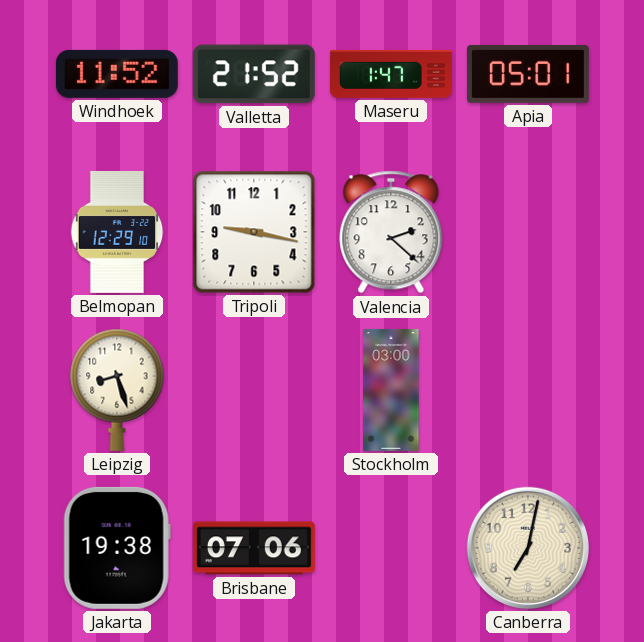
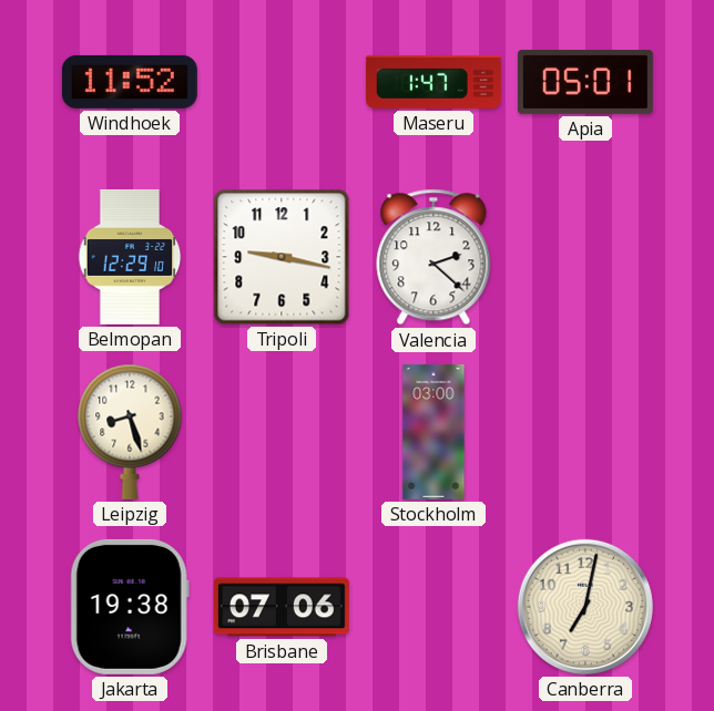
Valletta: 21:52 -> none
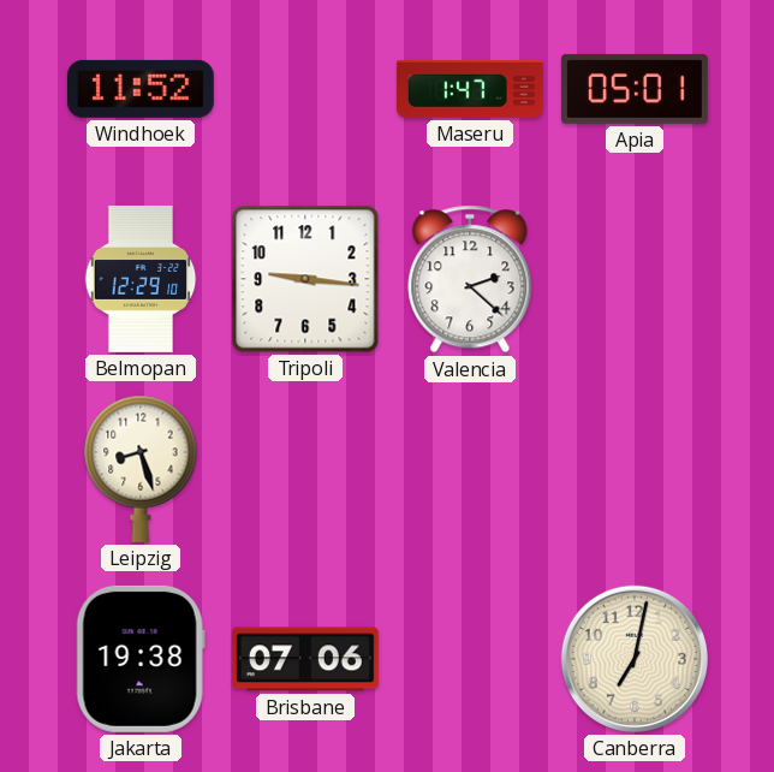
Tripoli: 9:17 -> 9:16
Stockholm: 03:00 -> none
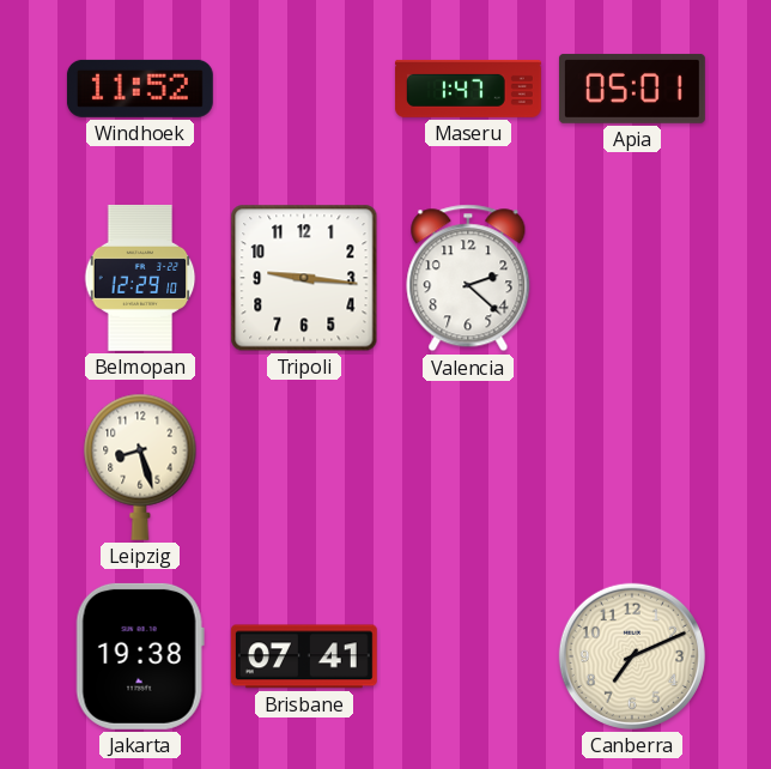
Brisbane: 07:06 -> 07:41
Canberra: 7:02 -> 7:11
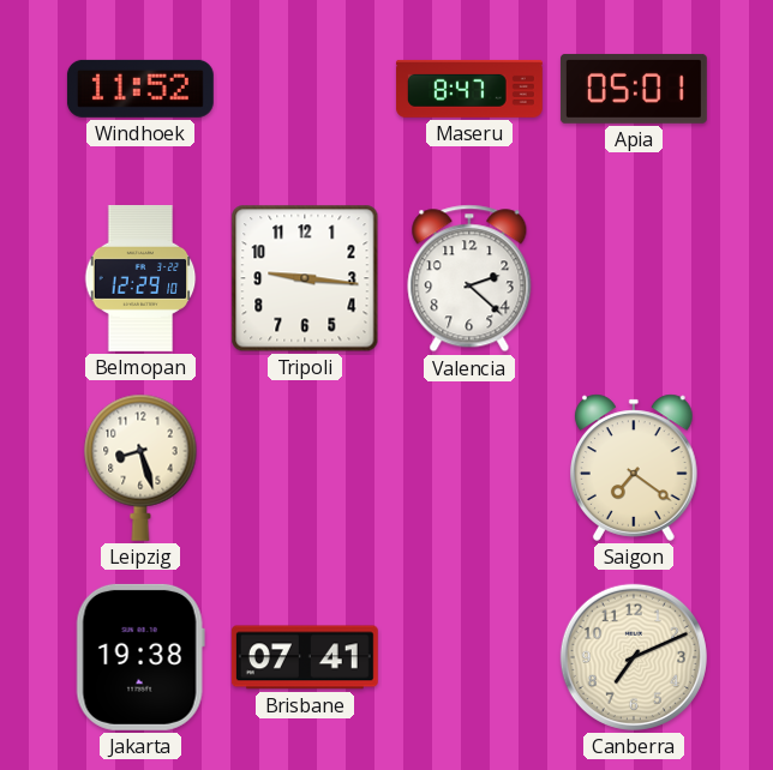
Maseru: 1:47 -> 8:47
Saigon: none -> 7:21
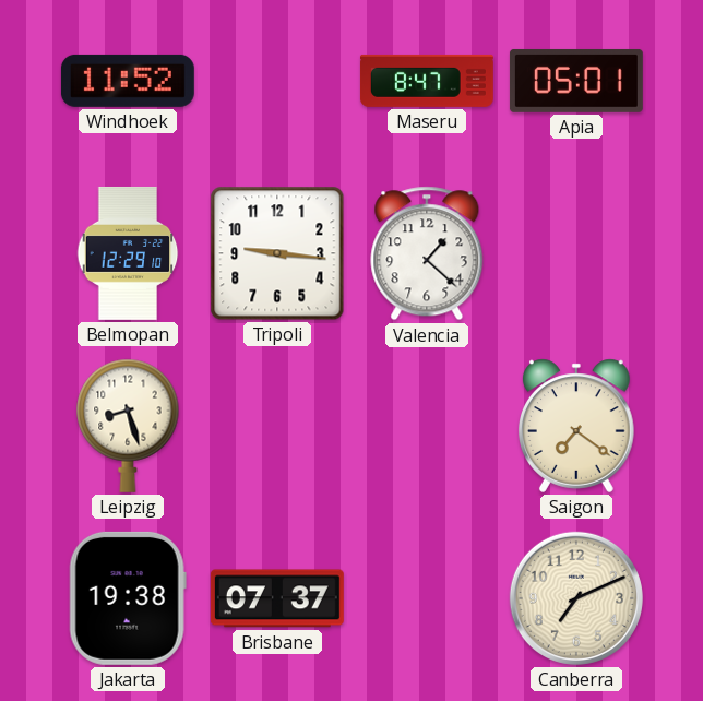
Valencia: 2:22 -> 1:22
Brisbane: 07:41 -> 07:37
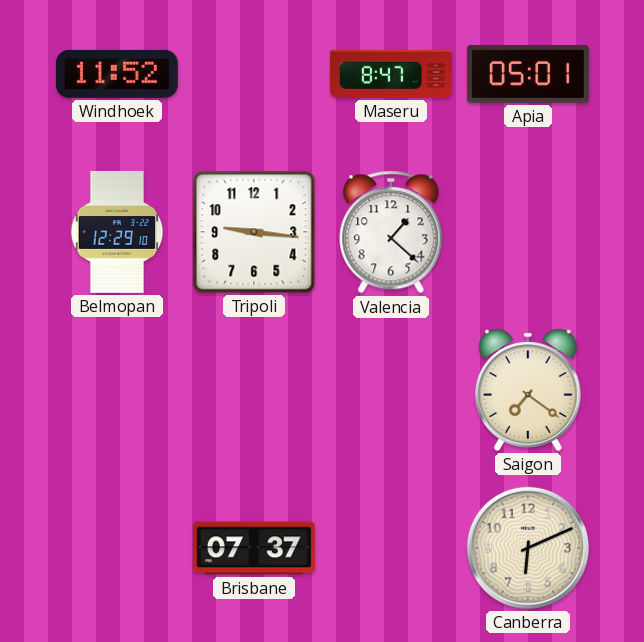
Leipzig: 8:27 -> none
Jakarta: 19:38 -> none
Canberra: 7:11 -> 6:11
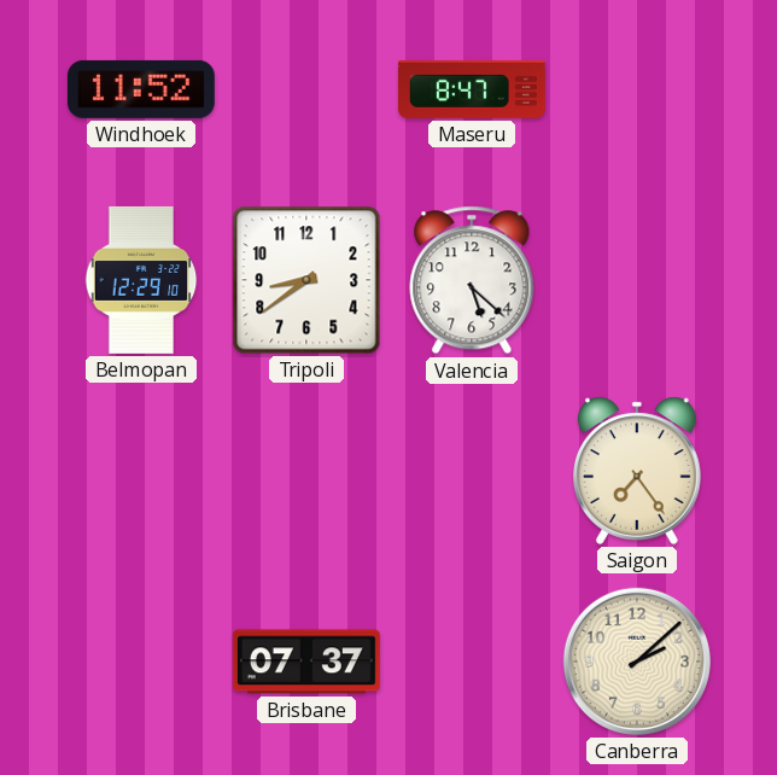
Apia: 05:01 -> none
Tripoli: 9:16 -> 8:39
Valencia: 1:22 -> 5:22
Saigon: 7:21 -> 7:24
Canberra: 6:11 -> 2:08
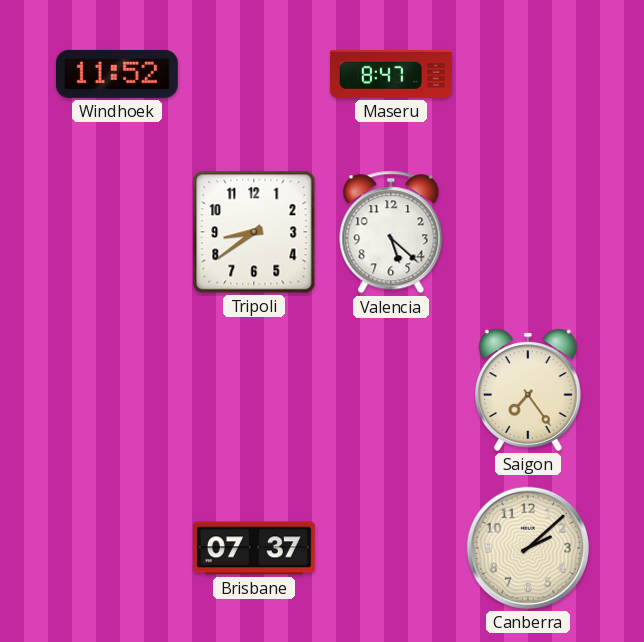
Belmopan: 12:29 -> none
